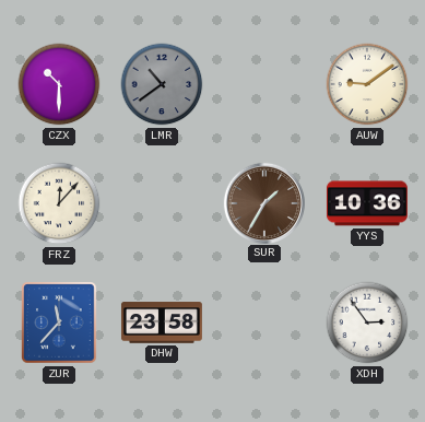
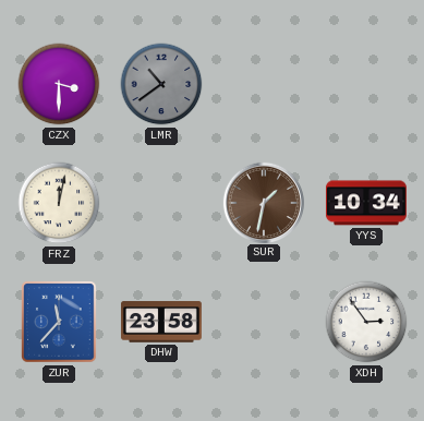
CZX: 10:30 -> 3:30
AUW: 9:09 -> none
FRZ: 12:07 -> 12:02
SUR: 1:35 -> 1:32
YYS: 10:36 -> 10:34
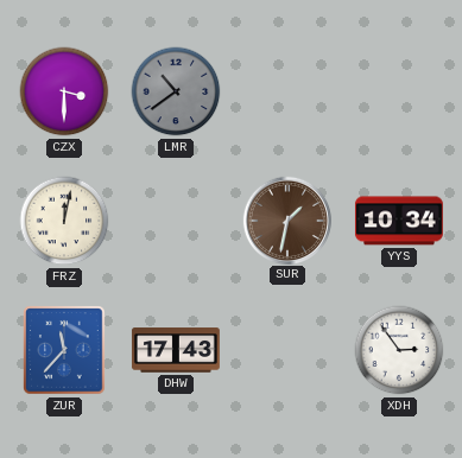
DHW: 23:58 -> 17:43
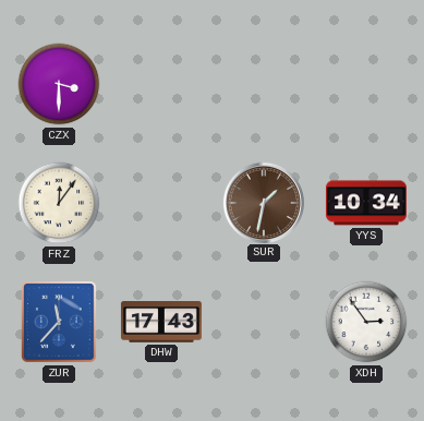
LMR: 10:39 -> none
FRZ: 12:02 -> 12:06
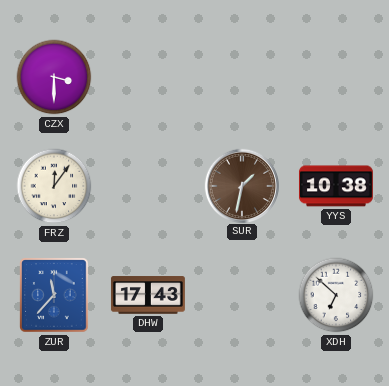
YYS: 10:34 -> 10:38
XDH: 2:54 -> 6:52
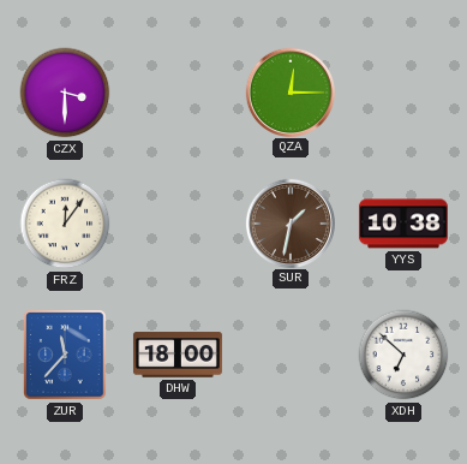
QZA: none -> 12:15
DHW: 17:43 -> 18:00
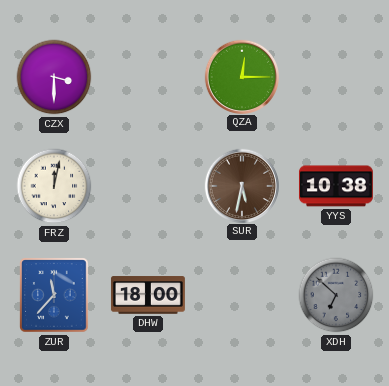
FRZ: 12:06 -> 12:02
SUR: 1:32 -> 5:32
XDH dial: white -> grey
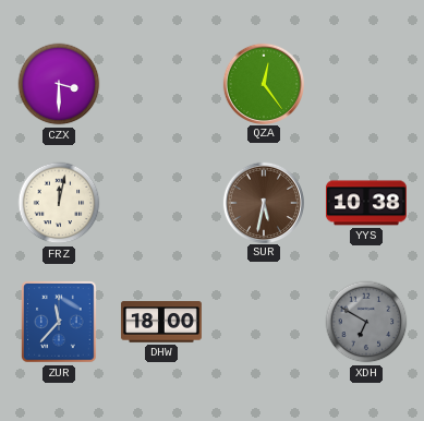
QZA: 12:15 -> 12:24
XDH: 6:52 -> 6:50
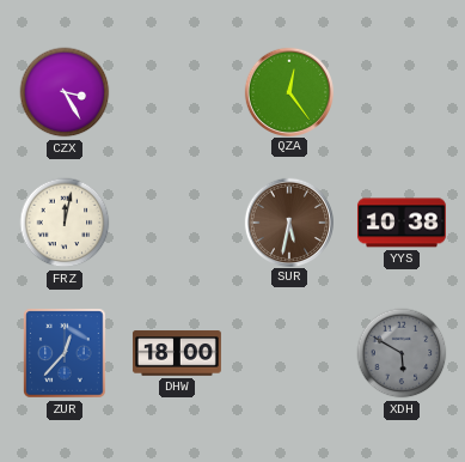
CZX: 3:30 -> 3:25
ZUR: 11:37 -> 12:37
XDH: 6:50 -> 5:50
